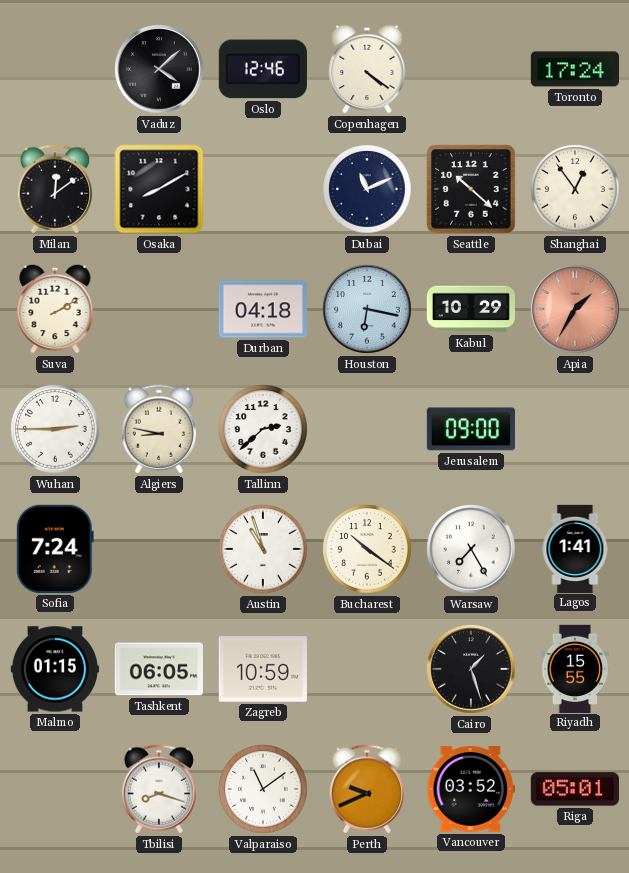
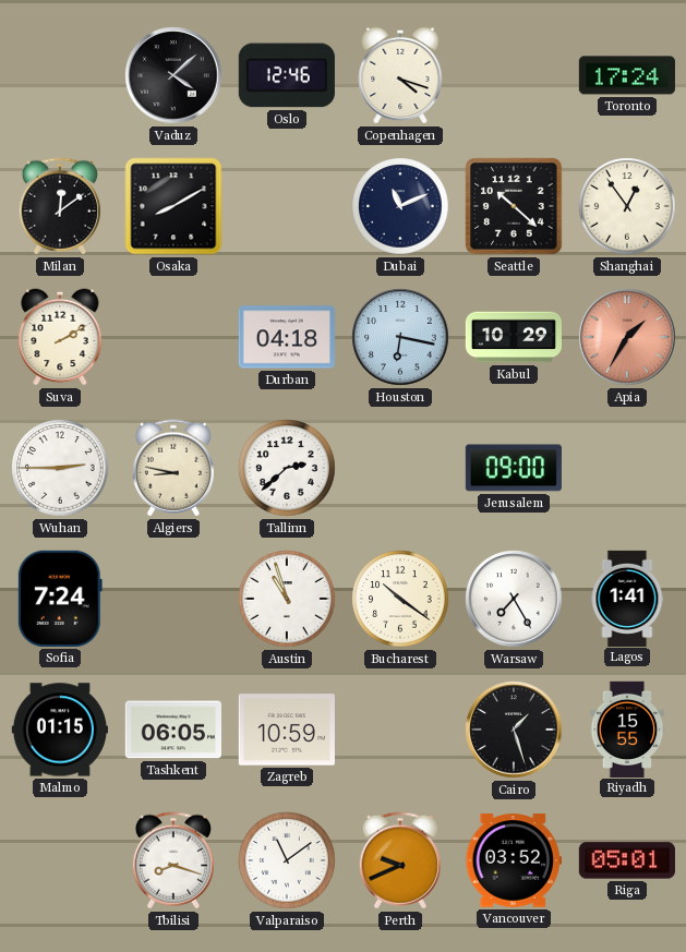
Copenhagen: 4:21 -> 4:18
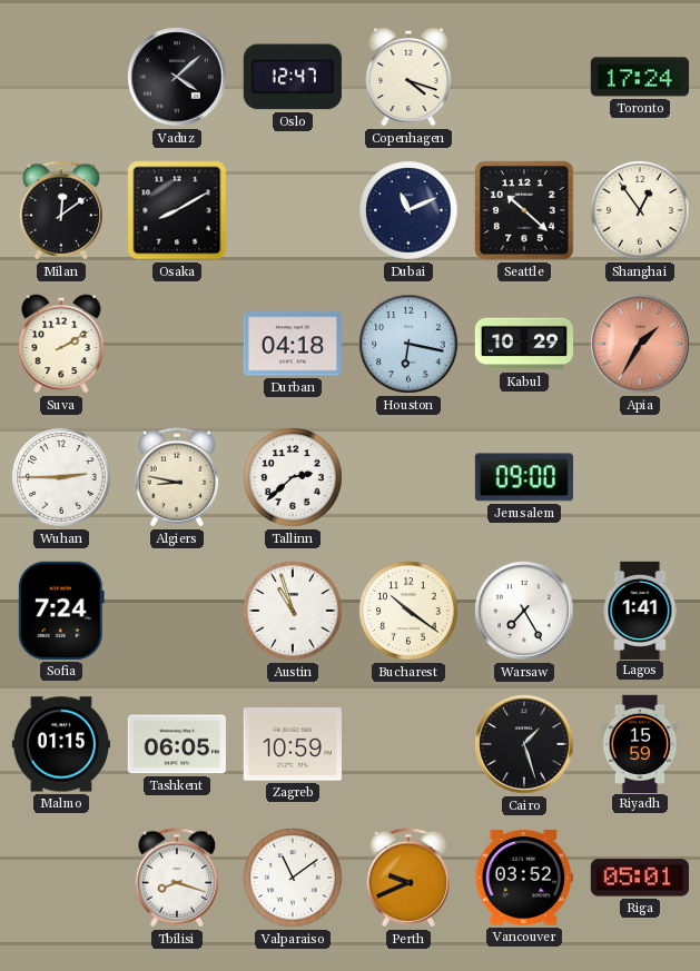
Oslo: 12:46 -> 12:47
Riyadh: 15:55 -> 15:59
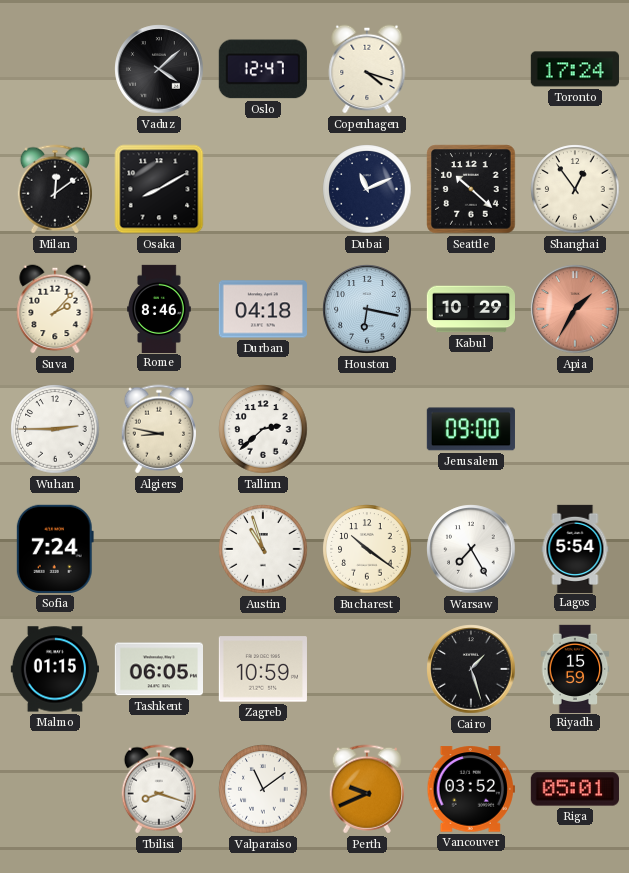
Suva: 2:10 -> 2:07
Rome: none -> 8:46
Lagos: 1:41 -> 5:54
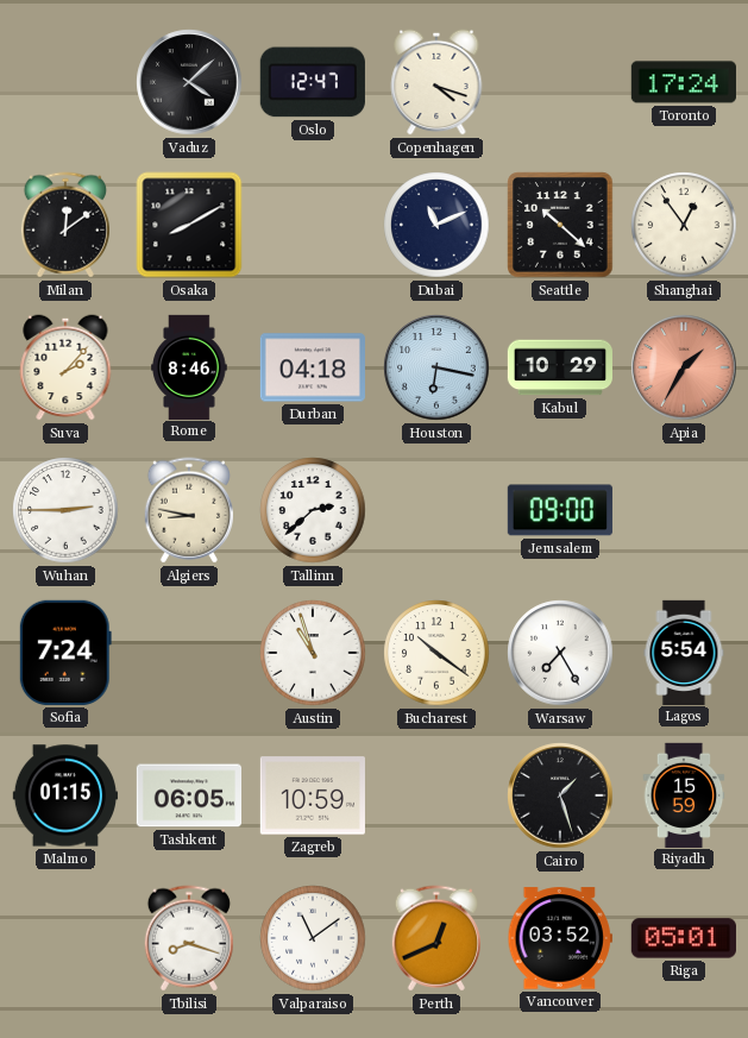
Perth: 9:41 -> 12:41
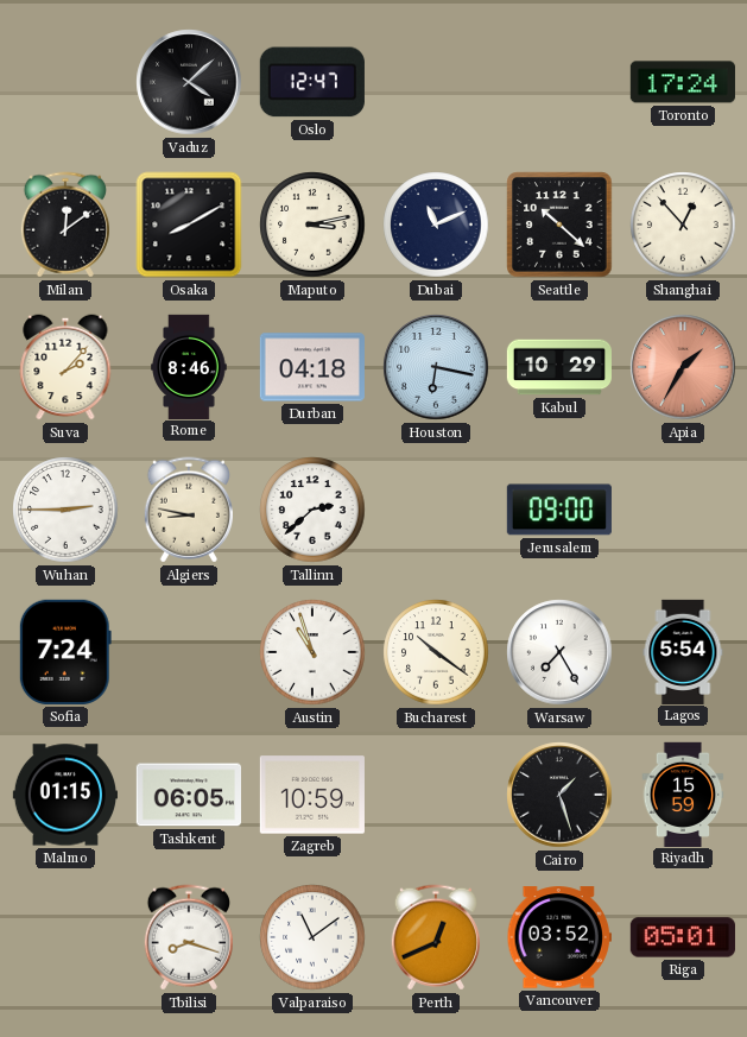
Copenhagen: 4:18 -> none
Maputo: none -> 3:13
Shanghai: 12:54 -> 12:53
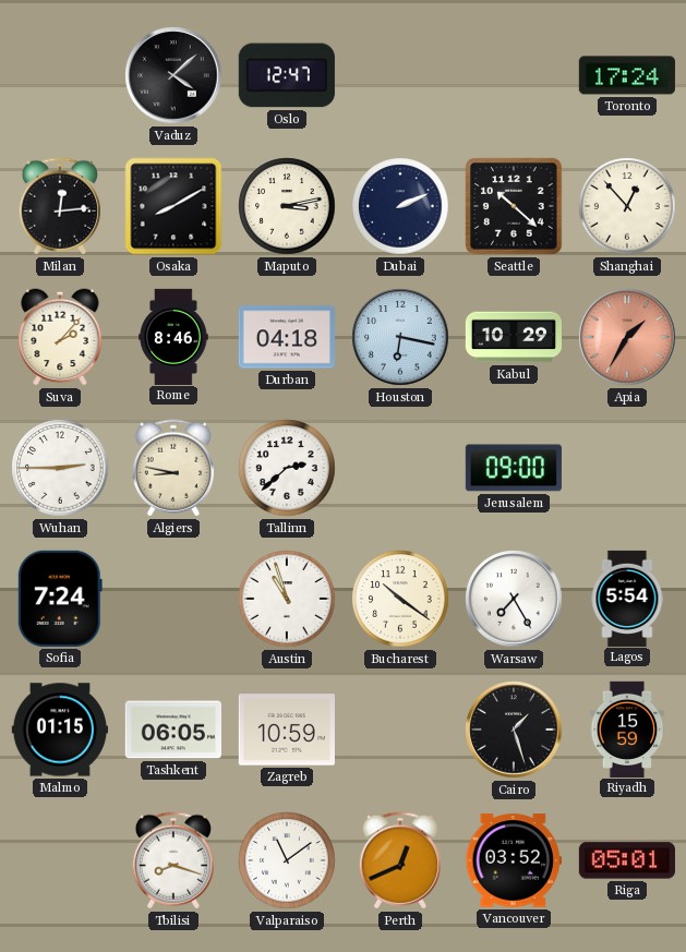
Milan: 12:09 -> 12:14
Dubai: 11:11 -> 2:11
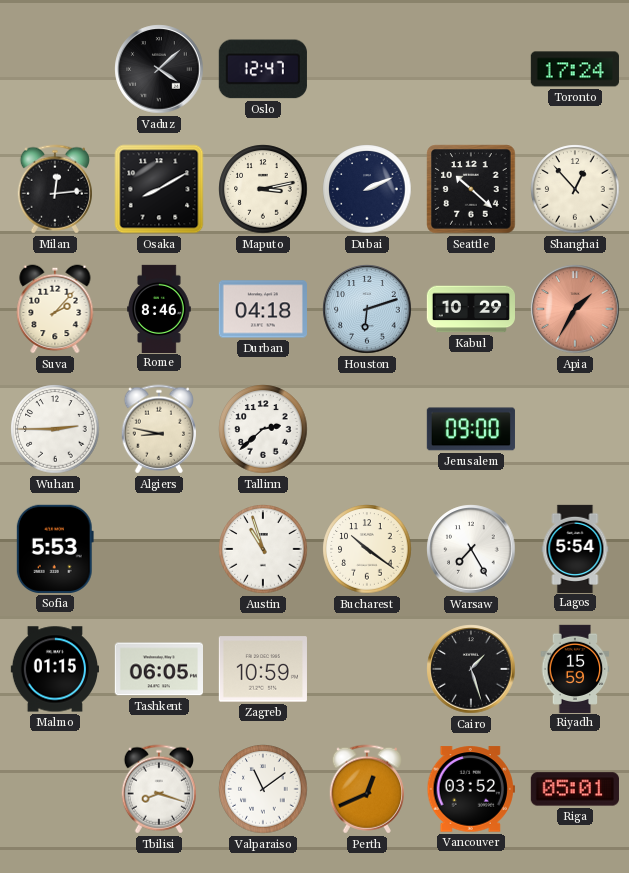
Houston: 6:17 -> 6:12
Sofia: 7:24 -> 5:53
